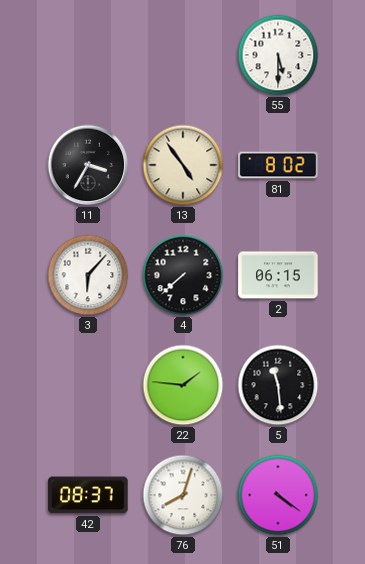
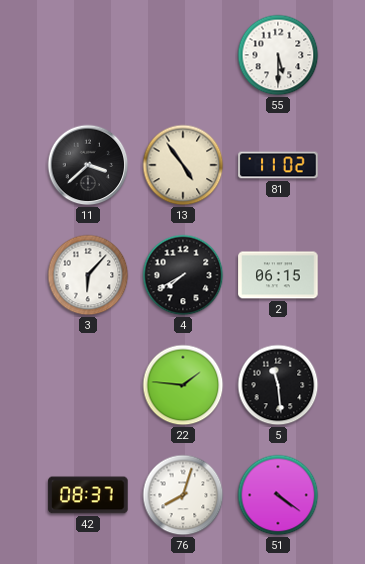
11: 3:35 -> 3:38
81: 8:02 -> 11:02
4: 7:38 -> 7:40
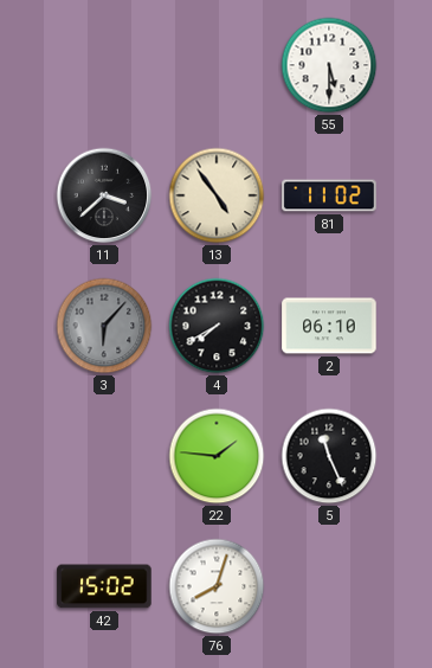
3 dial: white -> grey
2: 06:15 -> 06:10
5: 11:29 -> 11:26
42: 08:37 -> 15:02
51: 4:21 -> none
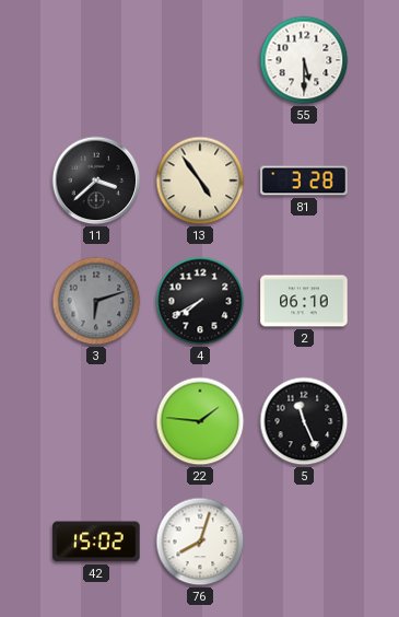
81: 11:02 -> 3:28
3: 6:07 -> 6:12
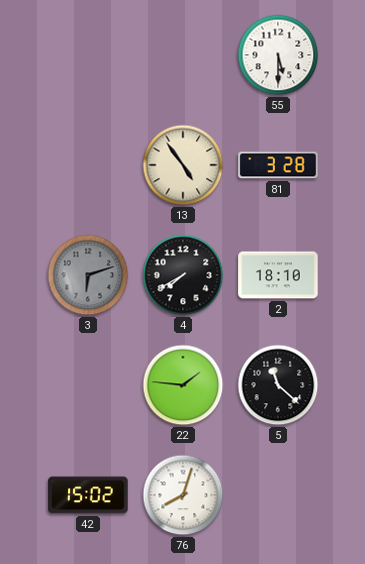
11: 3:38 -> none
2: 06:10 -> 18:10
5: 11:26 -> 11:22
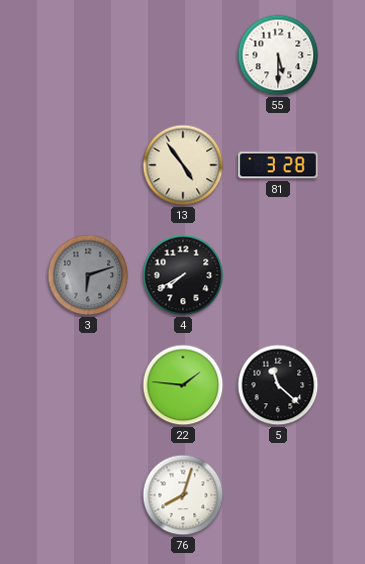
2: 18:10 -> none
42: 15:02 -> none
